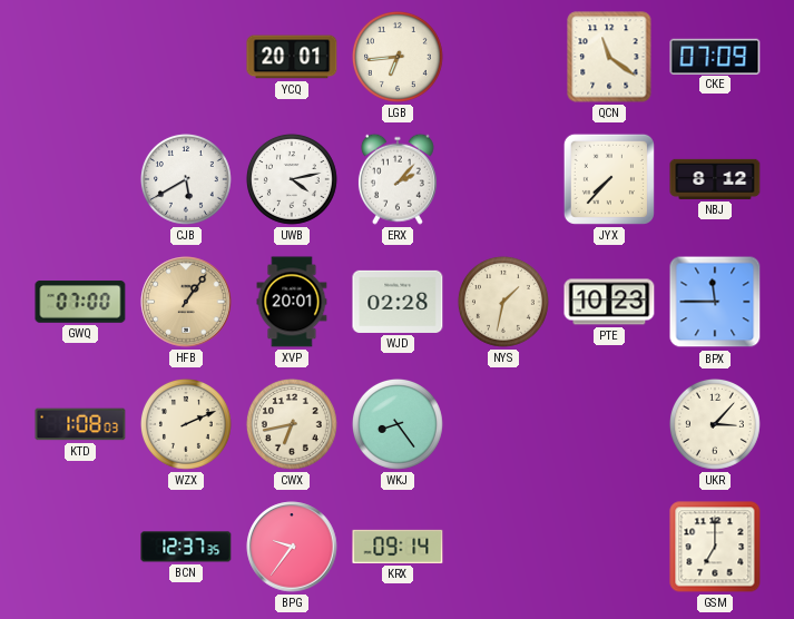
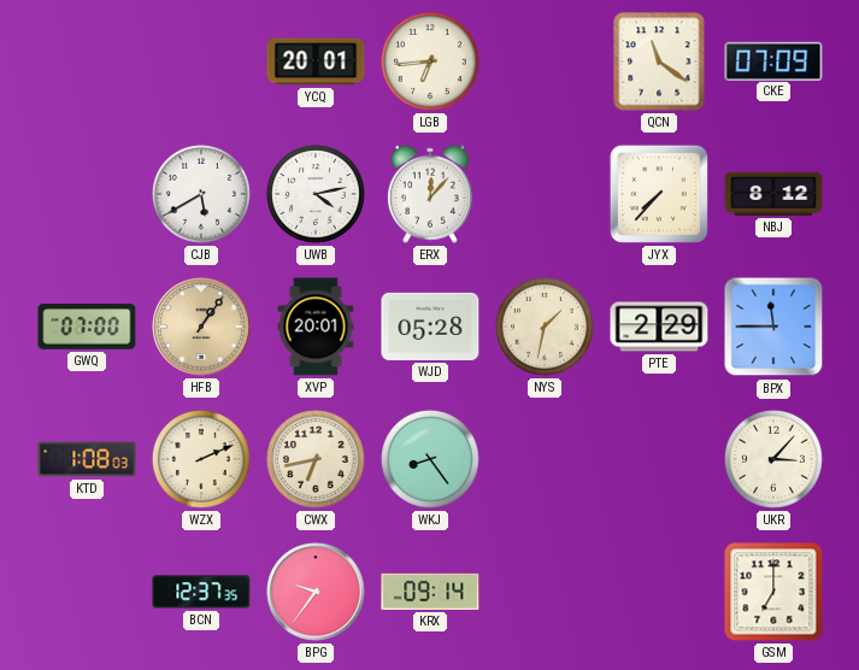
ERX: 2:07 -> 12:07
WJD: 02:28 -> 05:28
PTE: 10:23 -> 2:29
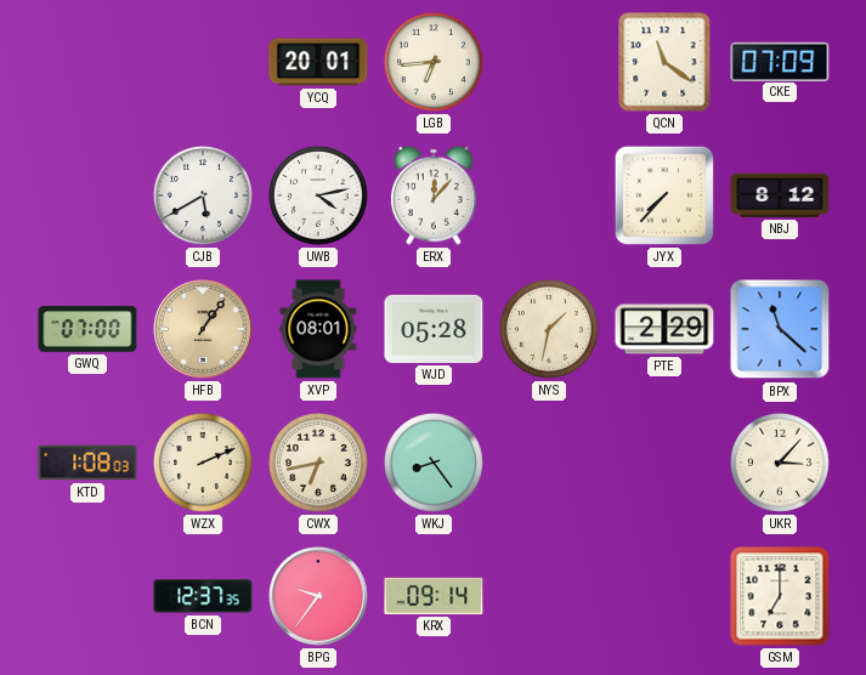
XVP: 20:01 -> 08:01
BPX: 11:45 -> 11:22
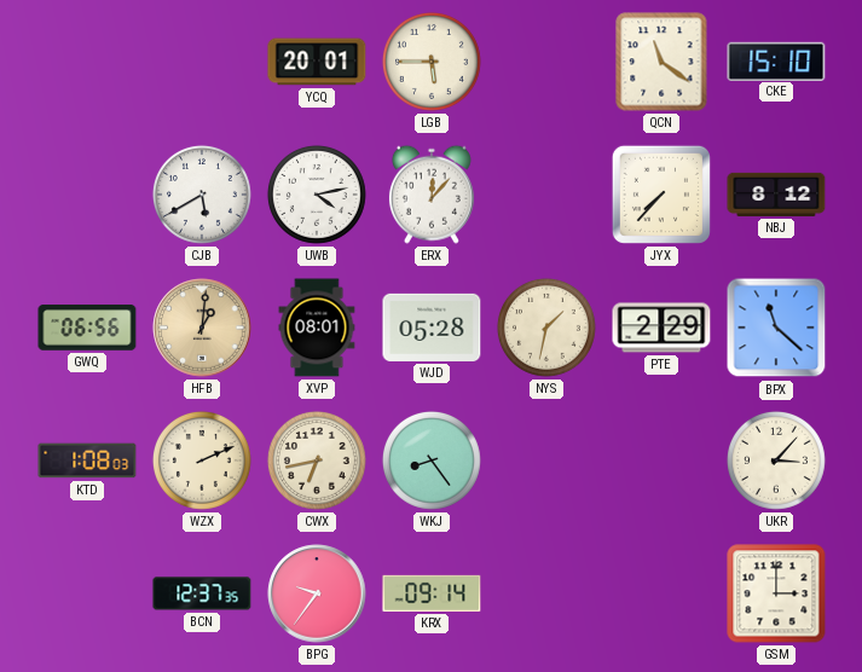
LGB: 6:44 -> 5:45
CKE: 07:09 -> 15:10
GWQ: 07:00 -> 06:56
HFB: 1:06 -> 1:01
GSM: 7:00 -> 3:00
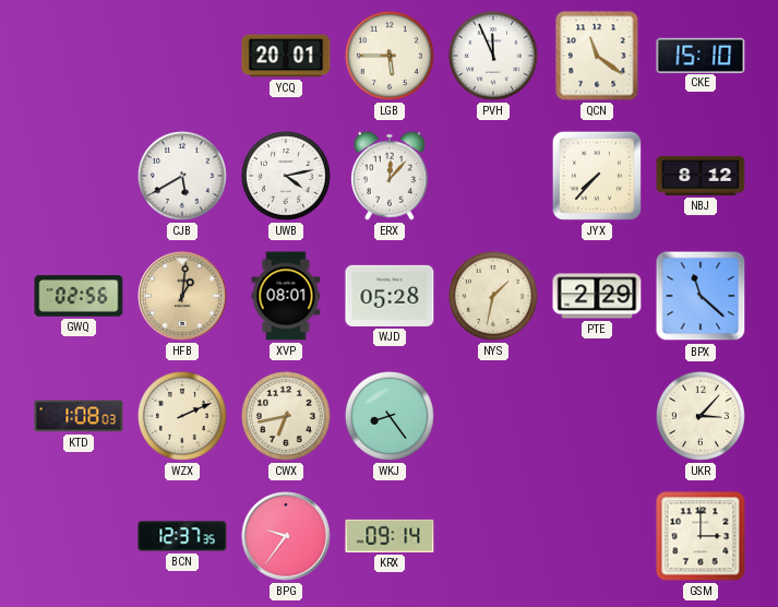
PVH: none -> 11:56
GWQ: 06:56 -> 02:56
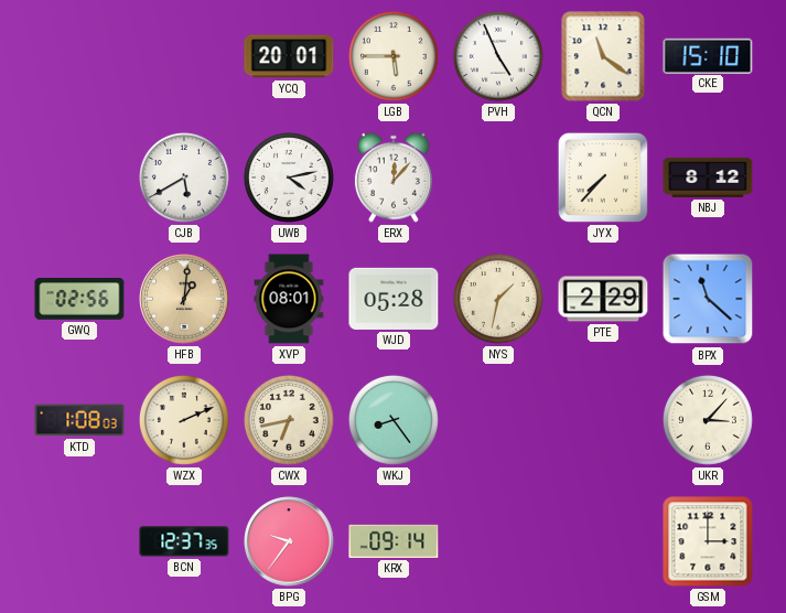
PVH: 11:56 -> 4:56
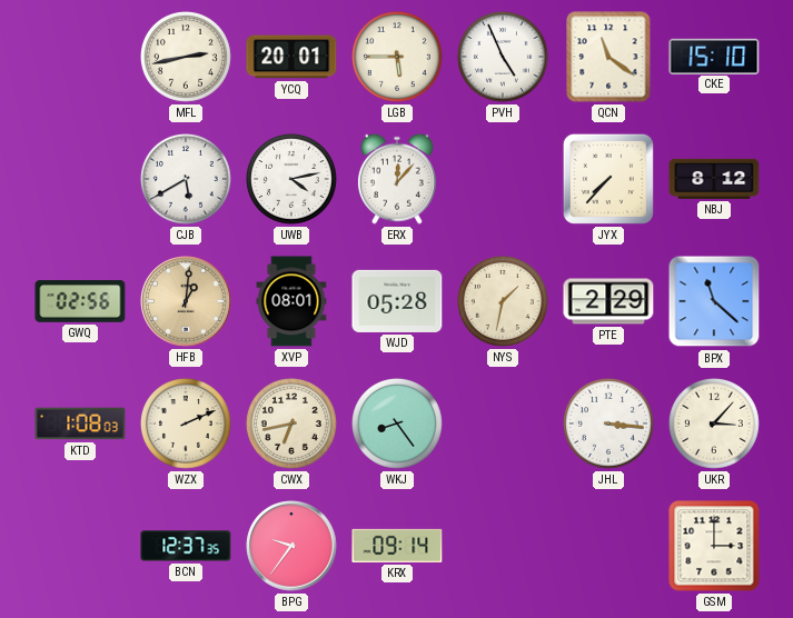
MFL: none -> 2:43
JHL: none -> 3:16
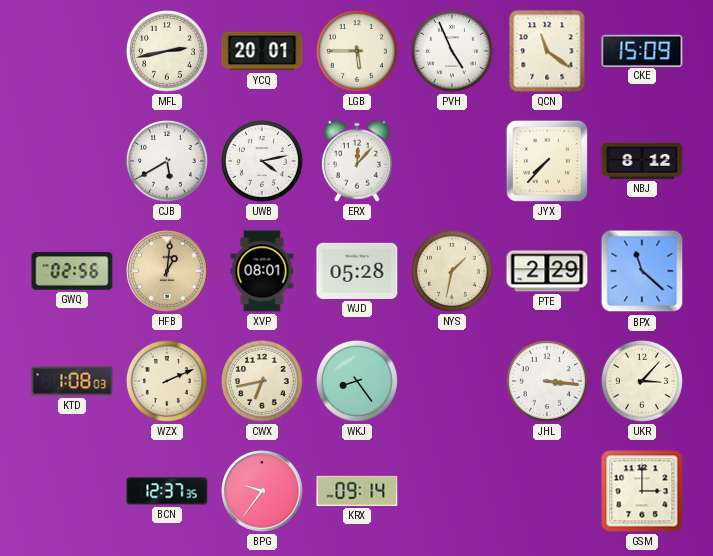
CKE: 15:10 -> 15:09
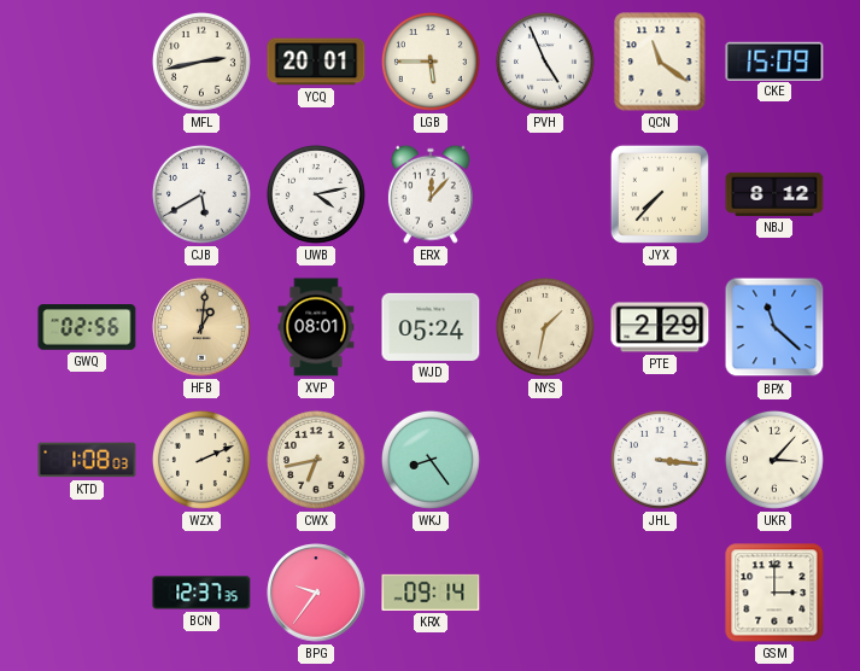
WJD: 05:28 -> 05:24
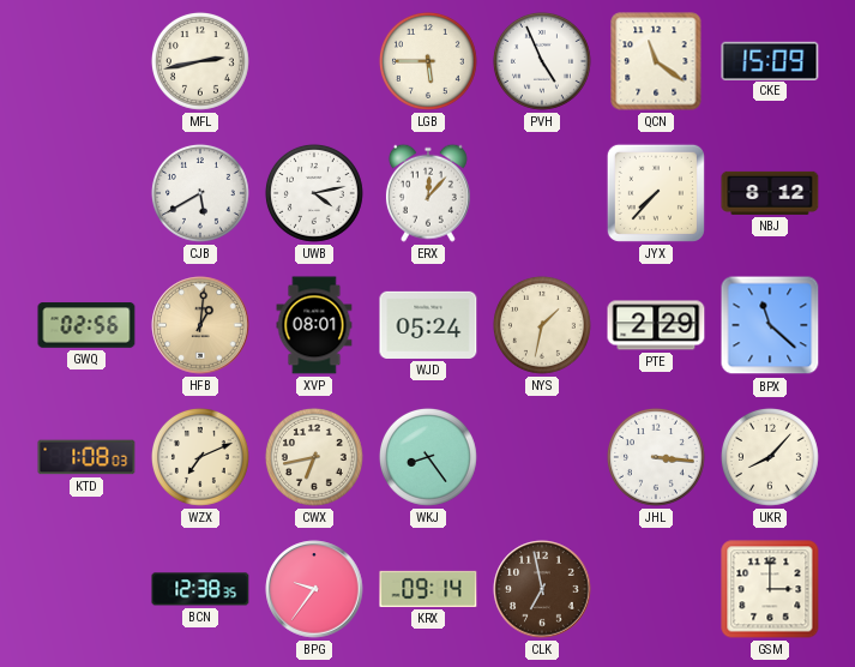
YCQ: 20:01 -> none
WZX: 2:11 -> 7:11
UKR: 3:07 -> 8:07
BCN: 12:37 -> 12:38
CLK: none -> 6:58
